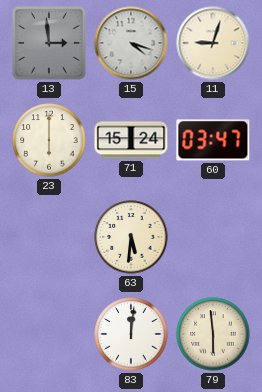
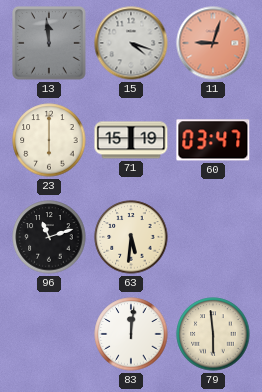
13: 2:59 -> 11:59
11 dial: cream -> salmon
71: 15:24 -> 15:19
96: none -> 11:12
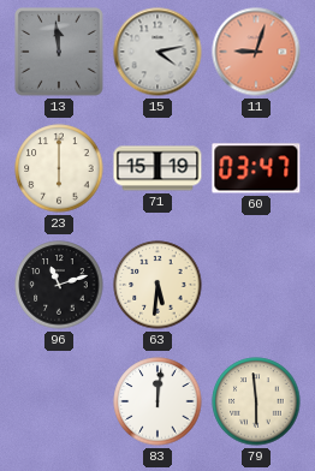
15: 4:18 -> 4:13
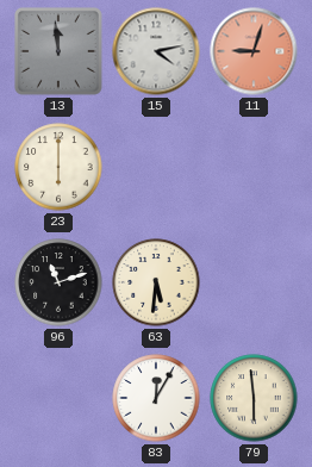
71: 15:19 -> none
60: 03:47 -> none
83: 12:01 -> 12:05
